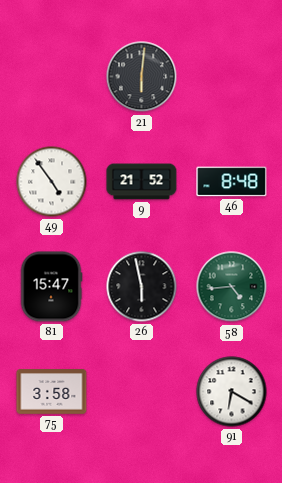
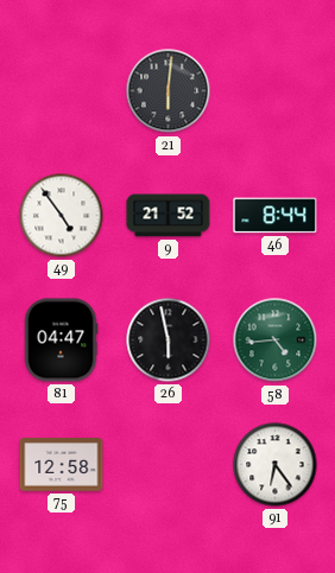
46: 8:48 -> 8:44
81: 15:47 -> 04:47
75: 3:58 -> 12:58
91: 6:20 -> 6:24
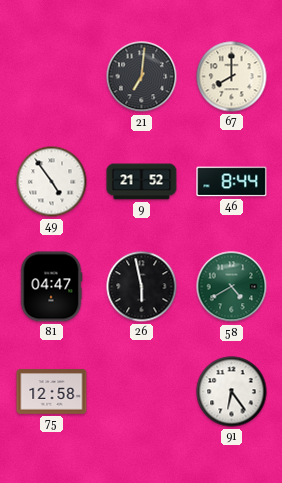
21: 6:01 -> 7:01
67: none -> 8:00
58: 4:44 -> 4:40
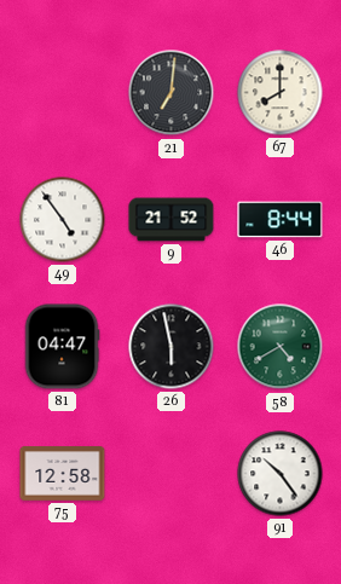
91: 6:24 -> 10:24
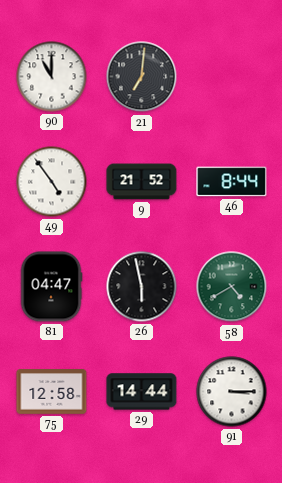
90: none -> 11:00
67: 8:00 -> none
29: none -> 14:44
91: 10:24 -> 3:15
